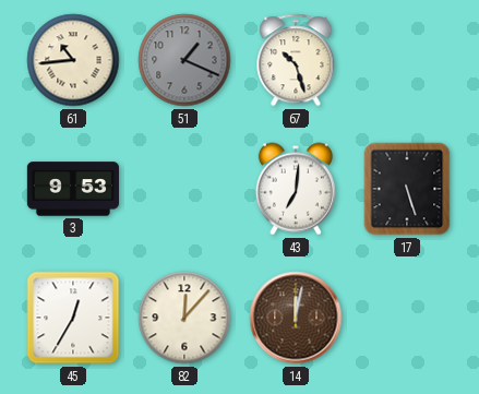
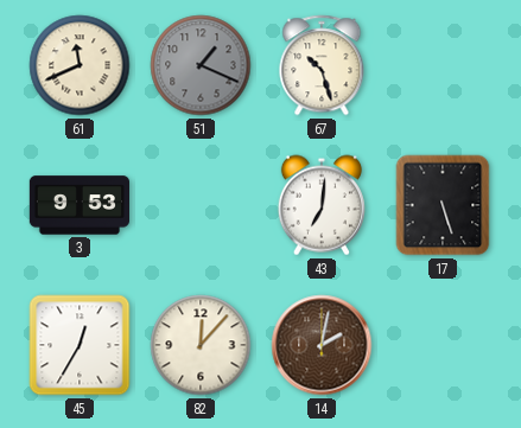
61: 10:44 -> 11:41
14: 12:02 -> 2:02
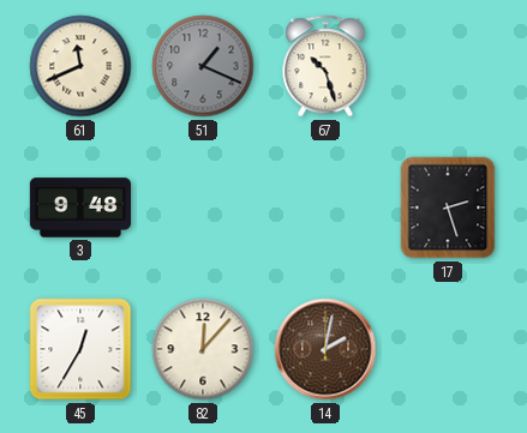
3: 9:53 -> 9:48
43: 7:01 -> none
17: 5:27 -> 2:27
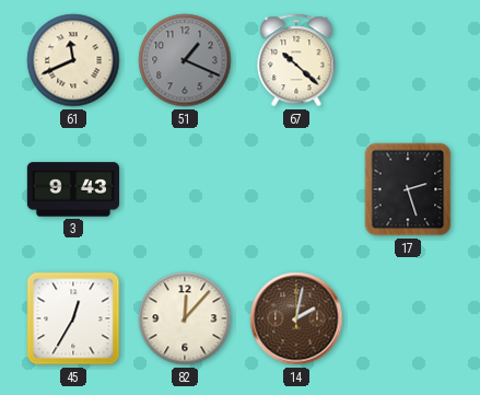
67: 10:27 -> 10:22
3: 9:48 -> 9:43
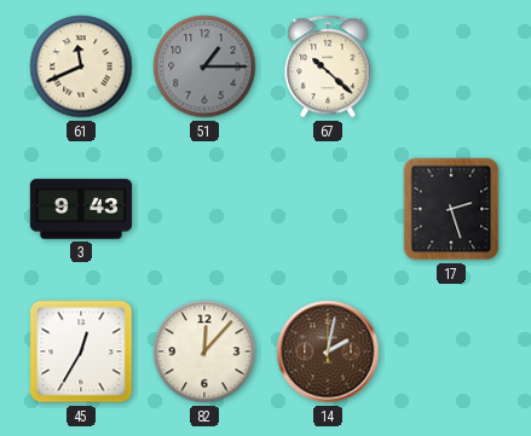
51: 1:19 -> 1:15
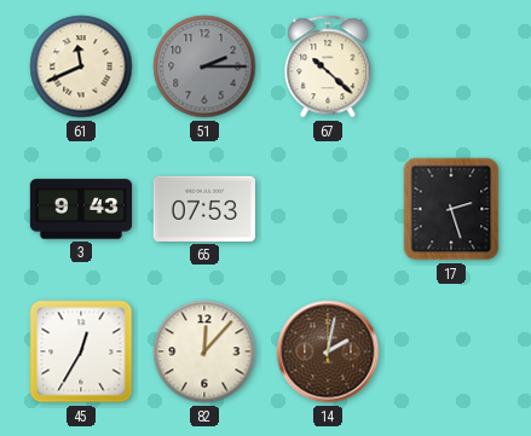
51: 1:15 -> 2:15
65: none -> 07:53
